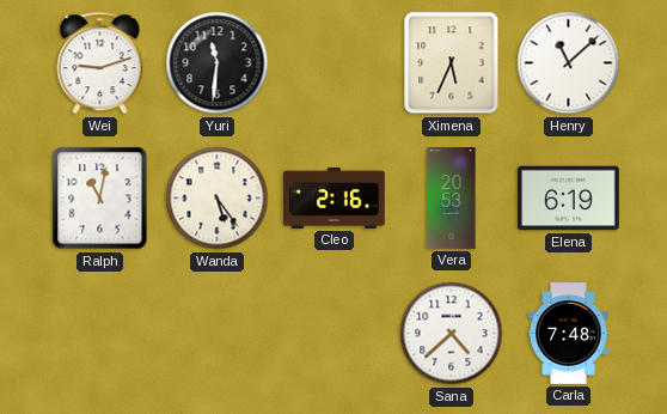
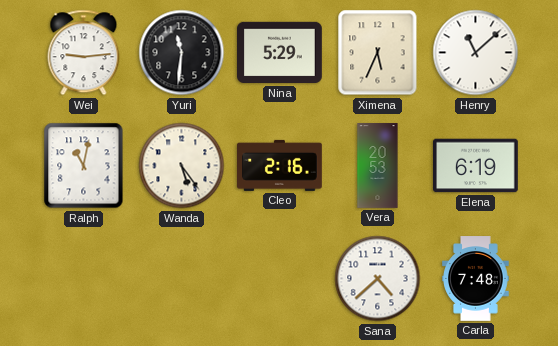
Wei: 9:12 -> 9:14
Nina: none -> 5:29
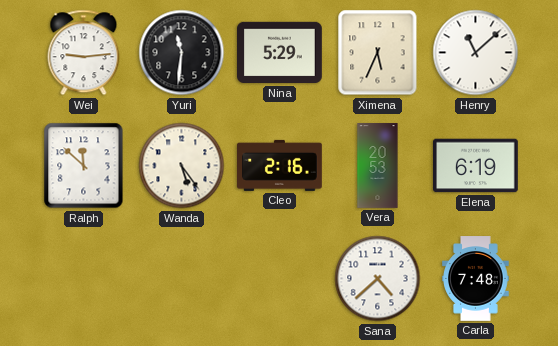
Ralph: 11:02 -> 11:52
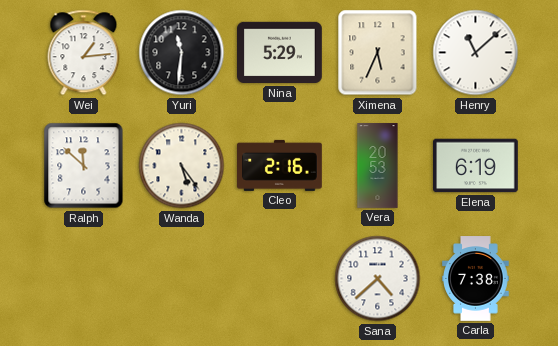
Wei: 9:14 -> 1:14
Carla: 7:48 -> 7:38
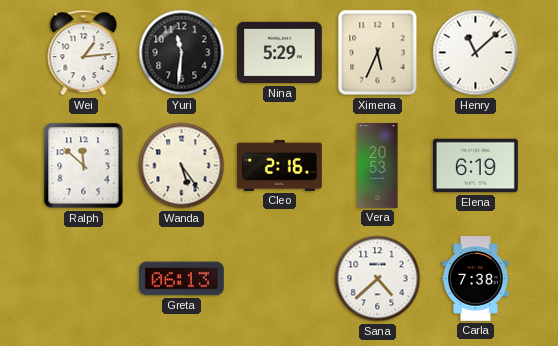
Greta: none -> 06:13
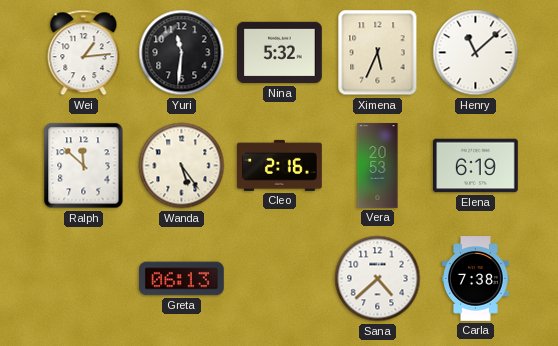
Nina: 5:29 -> 5:32
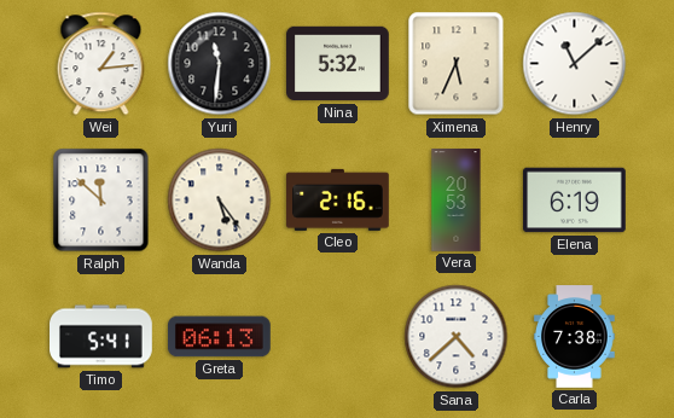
Timo: none -> 5:41
